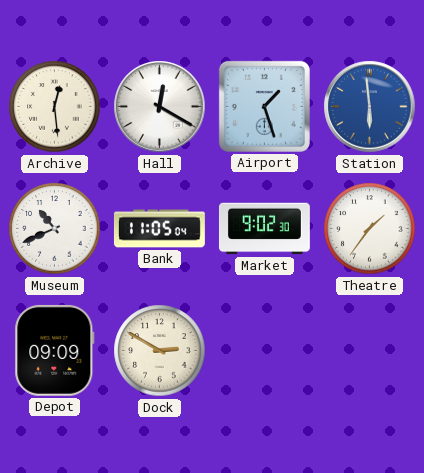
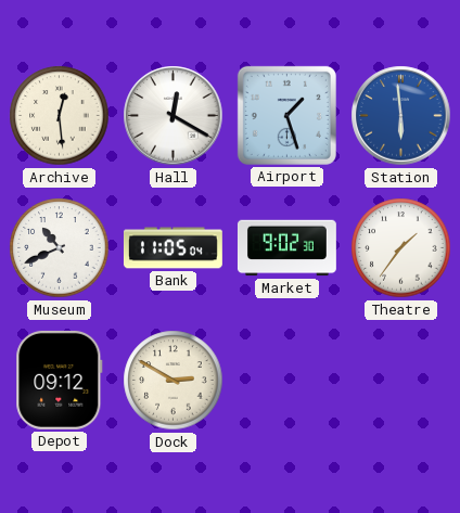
Depot: 09:09 -> 09:12
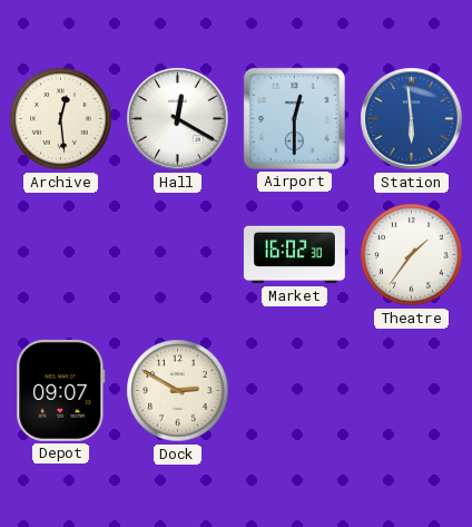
Airport: 1:27 -> 12:30
Museum: 10:41 -> none
Bank: 11:05 -> none
Market: 9:02 -> 16:02
Depot: 09:12 -> 09:07
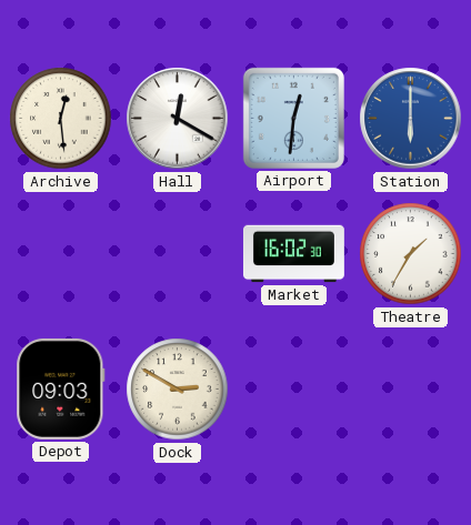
Airport: 12:30 -> 12:31
Station: 5:59 -> 6:00
Theatre: 1:36 -> 1:35
Depot: 09:07 -> 09:03
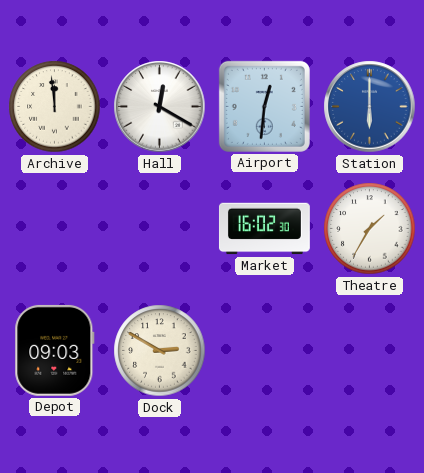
Archive: 12:29 -> 11:59
